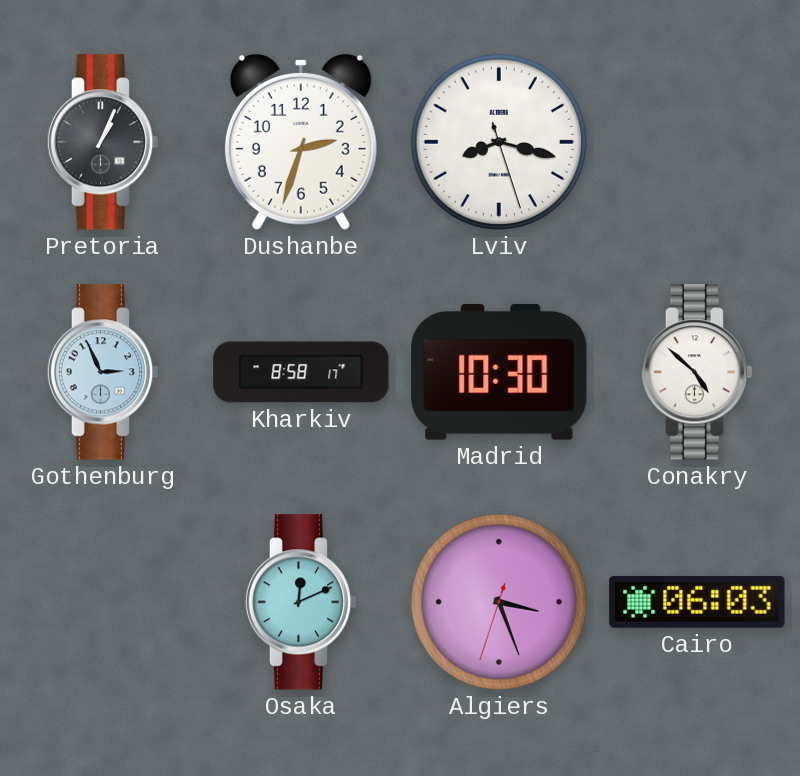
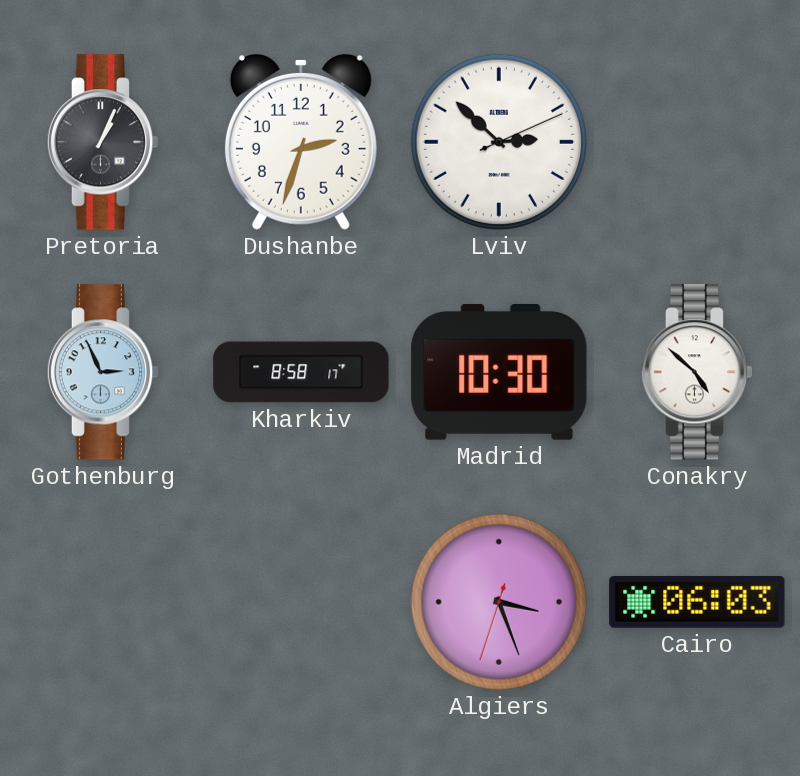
Lviv: 8:17 -> 2:52
Osaka: 12:11 -> none
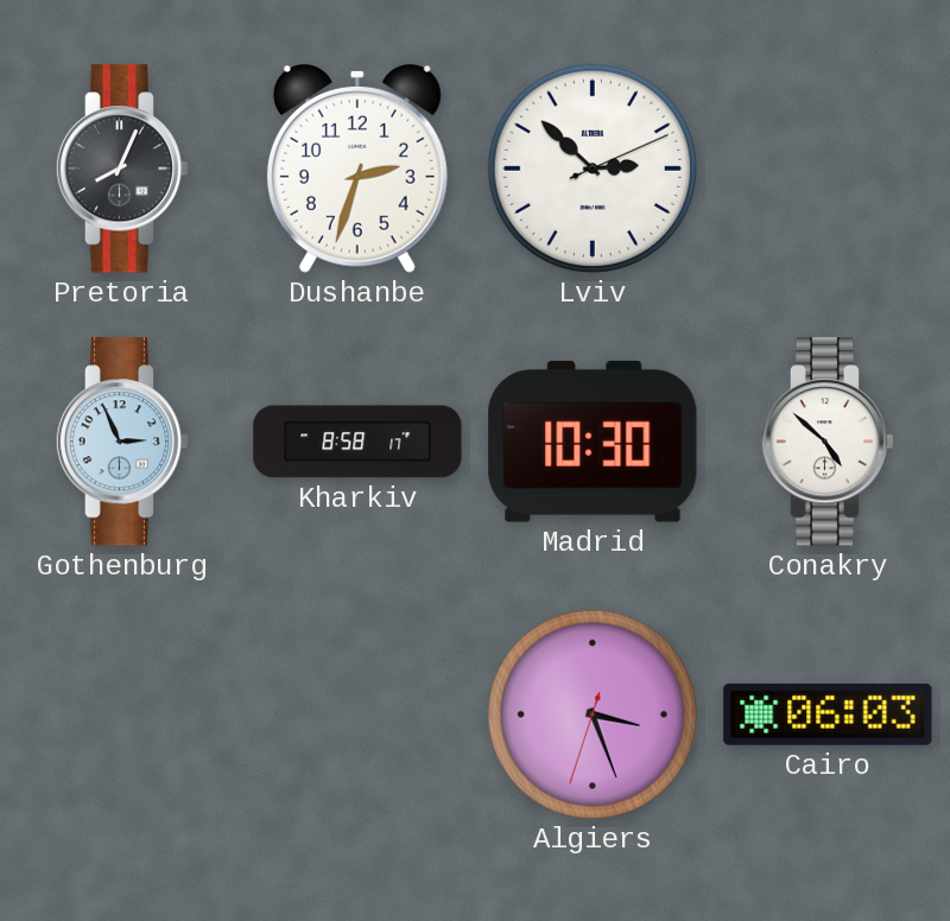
Pretoria: 1:04 -> 8:04
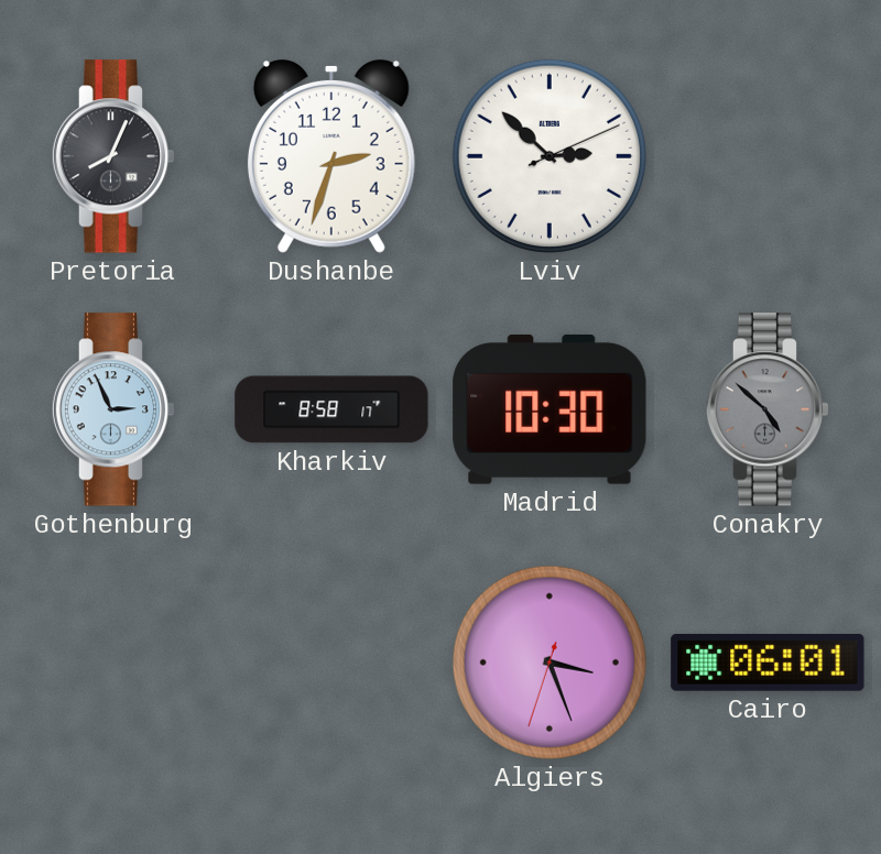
Conakry dial: white -> grey
Cairo: 06:03 -> 06:01
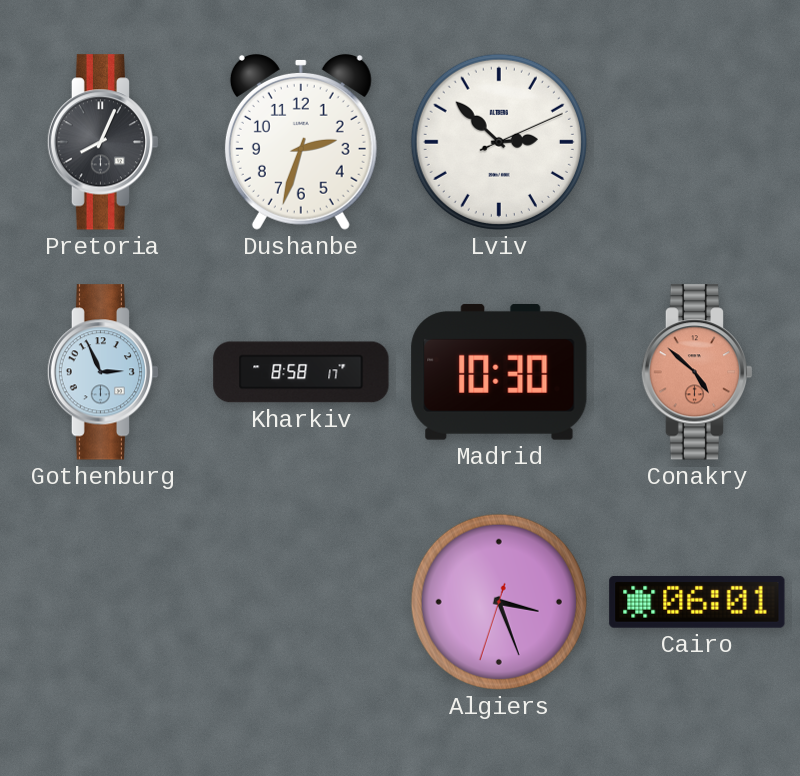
Conakry dial: grey -> salmon
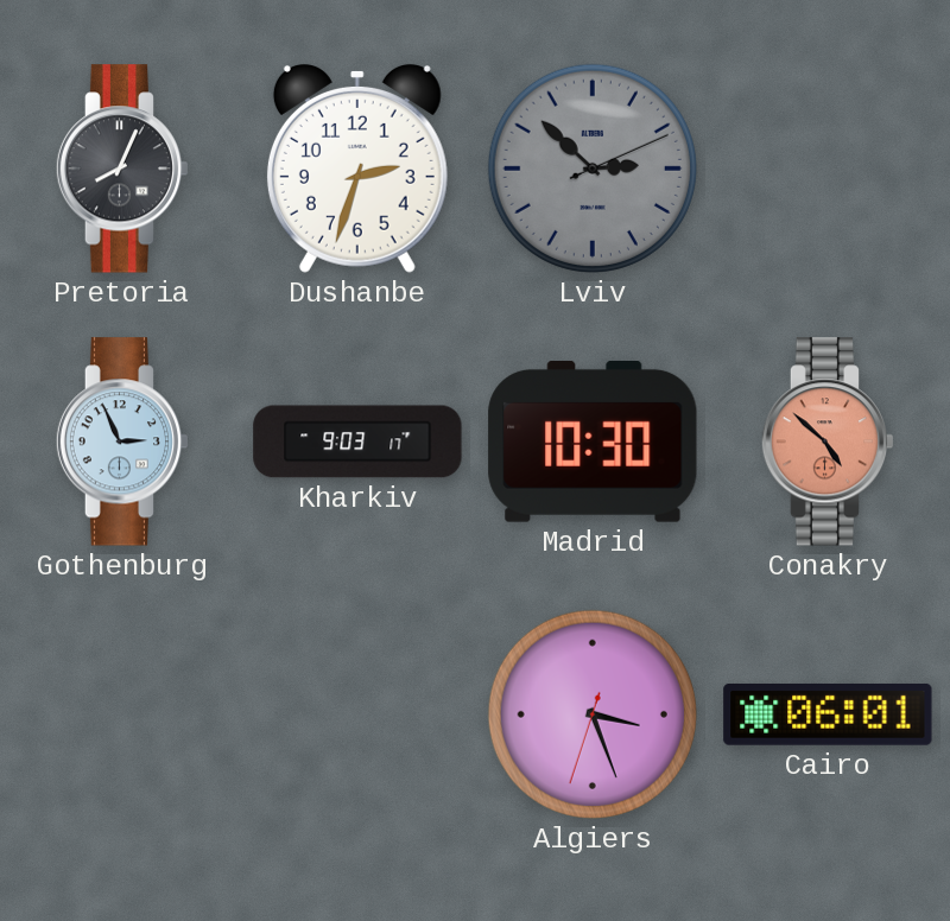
Lviv dial: white -> grey
Kharkiv: 8:58 -> 9:03
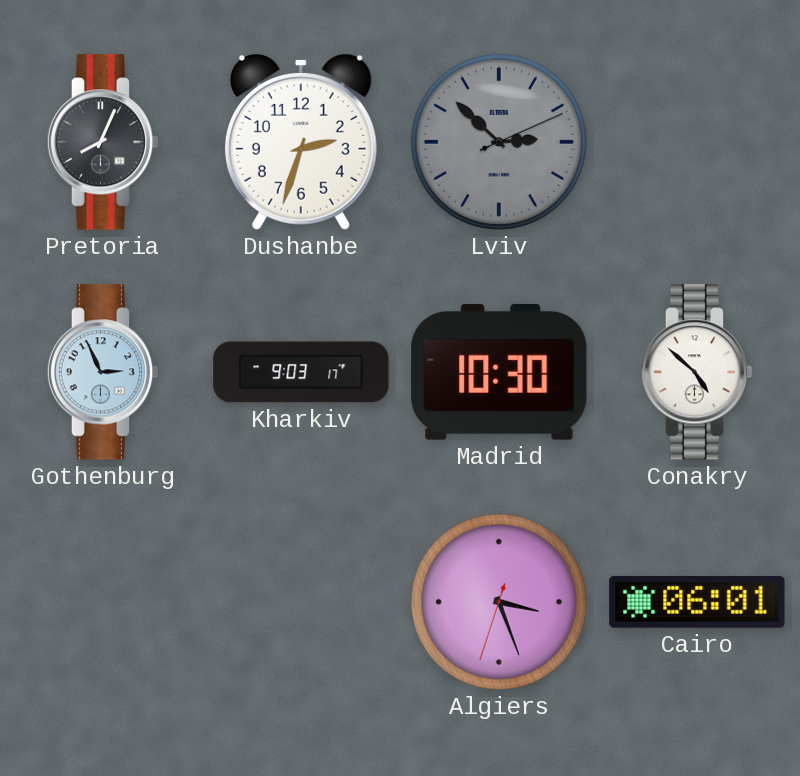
Conakry dial: salmon -> white
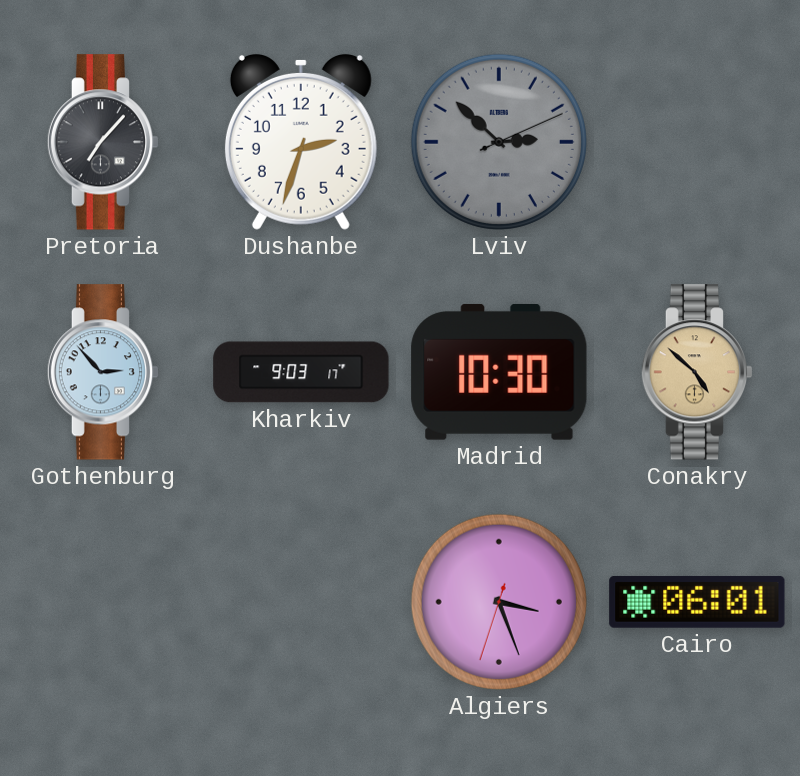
Pretoria: 8:04 -> 7:07
Gothenburg: 2:56 -> 2:53
Conakry dial: white -> champagne
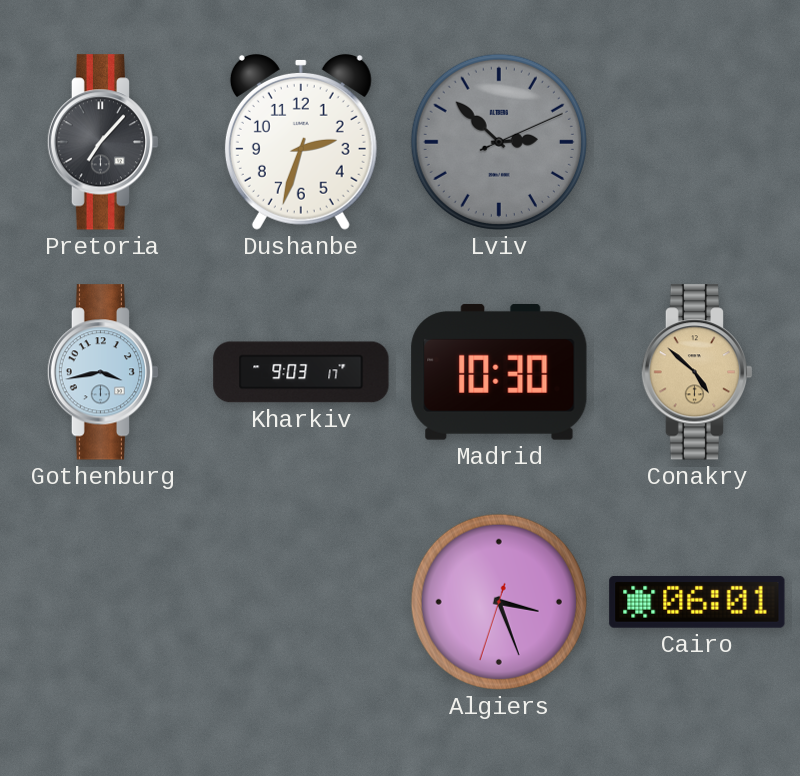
Gothenburg: 2:53 -> 3:43
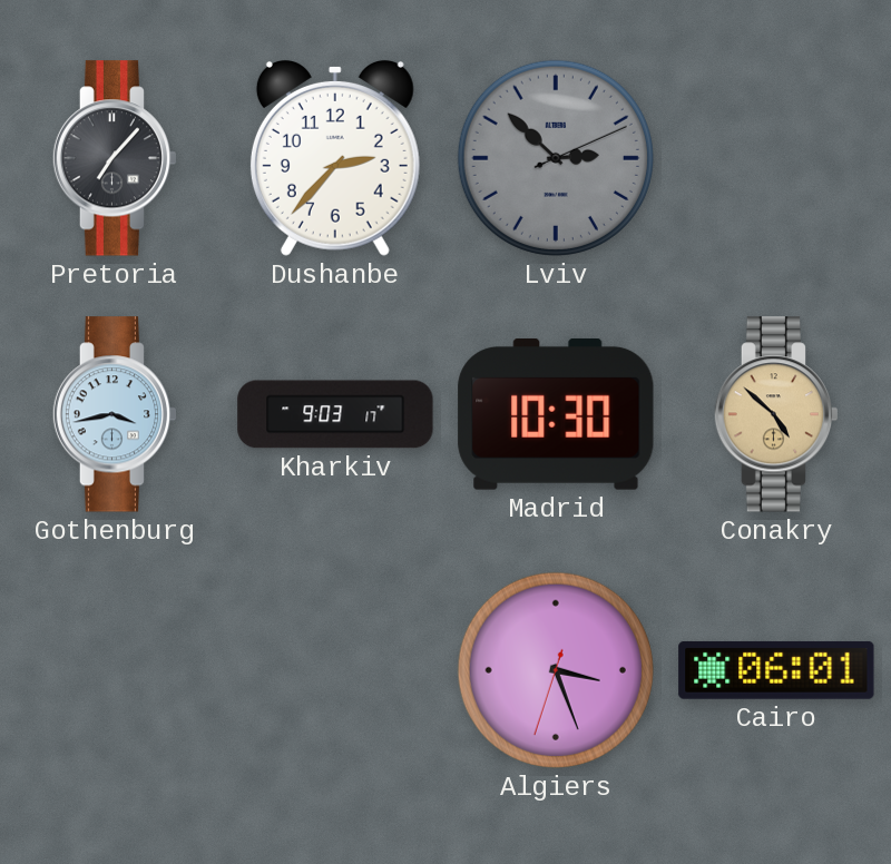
Dushanbe: 2:33 -> 2:37
